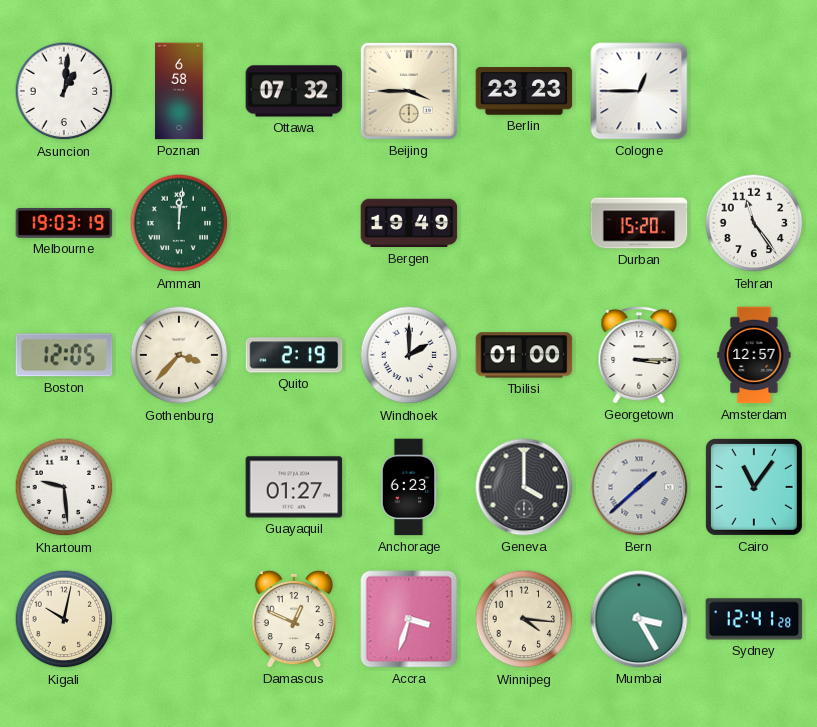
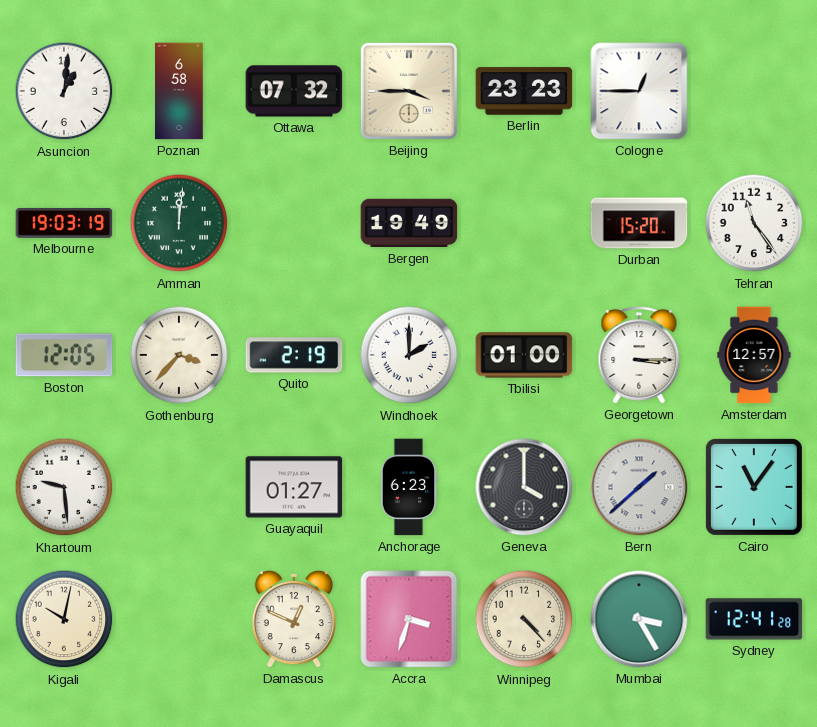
Winnipeg: 4:16 -> 4:23
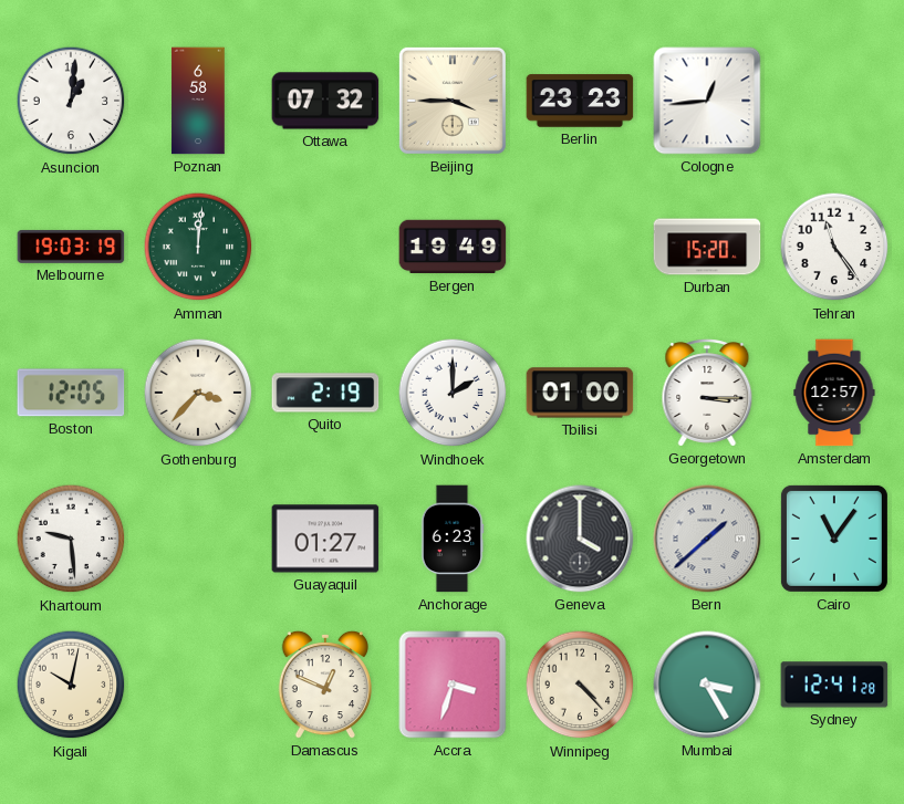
Cologne: 12:45 -> 12:44
